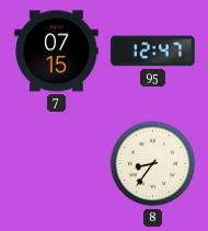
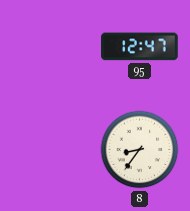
7: 07:15 -> none
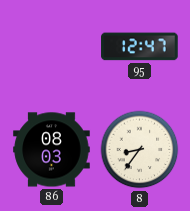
86: none -> 08:03
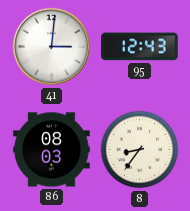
41: none -> 3:01
95: 12:47 -> 12:43
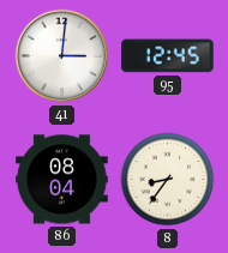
95: 12:43 -> 12:45
86: 08:03 -> 08:04
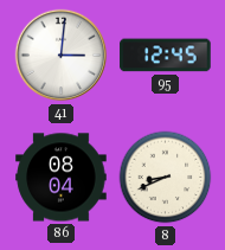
8: 8:36 -> 8:41
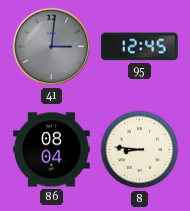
41 dial: white -> grey
8: 8:41 -> 8:46
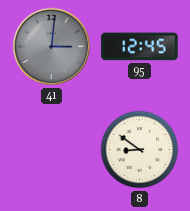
86: 08:04 -> none
8: 8:46 -> 8:51
